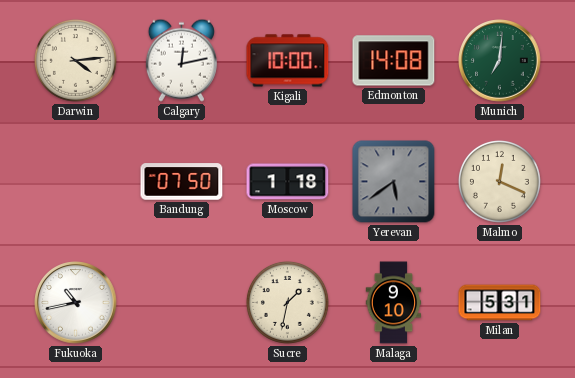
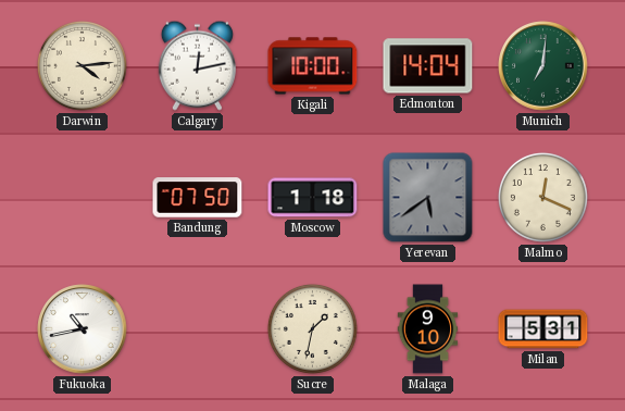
Edmonton: 14:08 -> 14:04
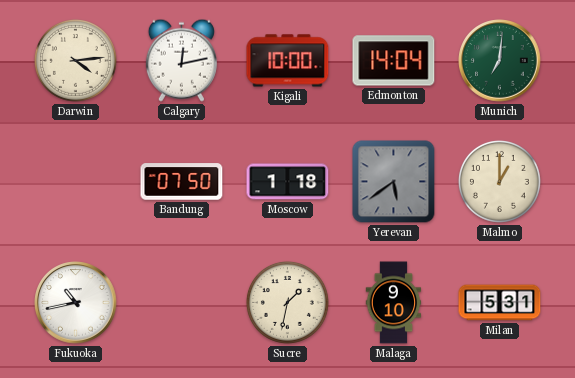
Malmo: 12:19 -> 1:00
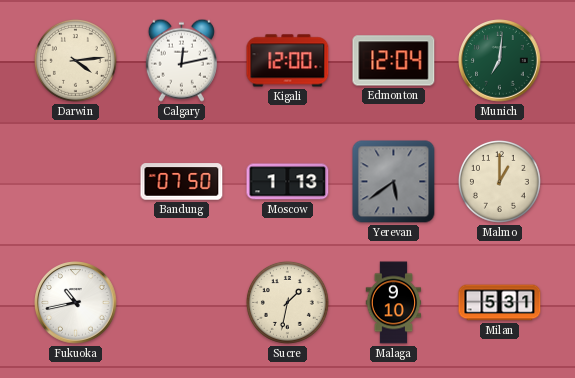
Kigali: 10:00 -> 12:00
Edmonton: 14:04 -> 12:04
Moscow: 1:18 -> 1:13
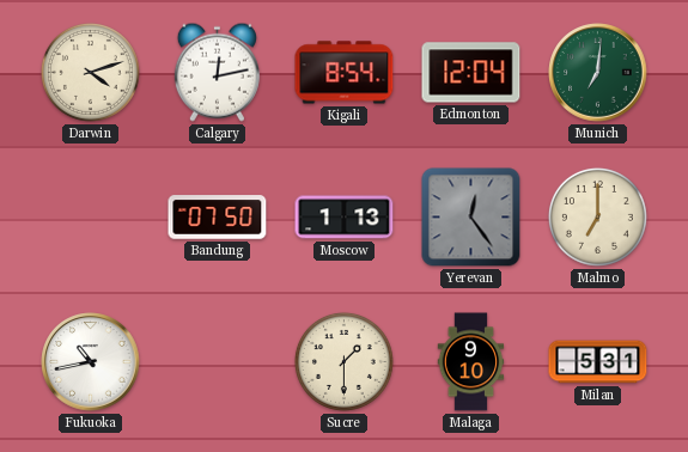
Darwin: 4:14 -> 4:12
Kigali: 12:00 -> 8:54
Yerevan: 5:39 -> 12:24
Malmo: 1:00 -> 7:00
Sucre: 1:32 -> 1:30
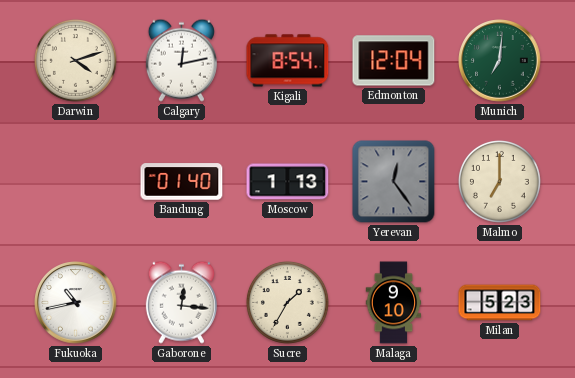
Bandung: 07:50 -> 01:40
Gaborone: none -> 12:16
Sucre: 1:30 -> 1:35
Milan: 5:31 -> 5:23
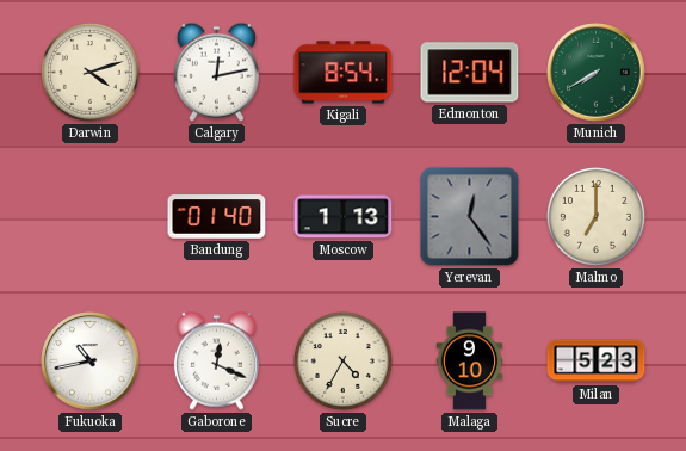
Munich: 7:01 -> 7:40
Gaborone: 12:16 -> 12:19
Sucre: 1:35 -> 4:35
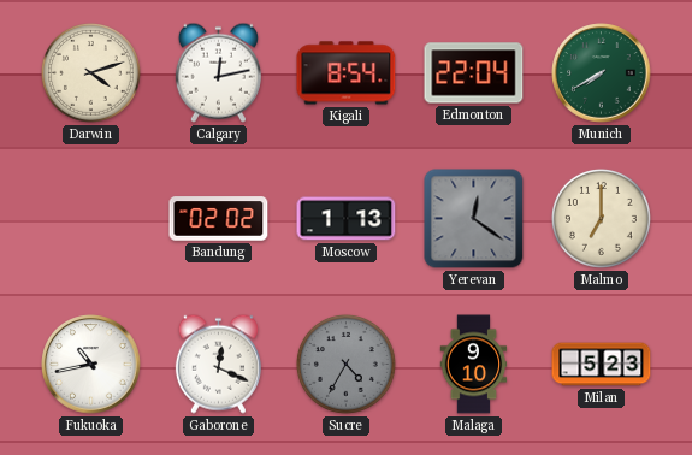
Edmonton: 12:04 -> 22:04
Bandung: 01:40 -> 02:02
Yerevan: 12:24 -> 12:21
Sucre dial: cream -> grey
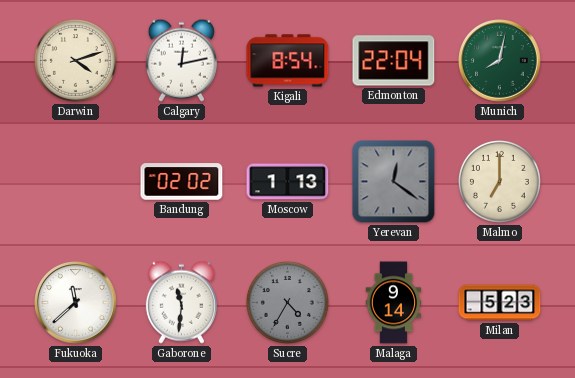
Munich: 7:40 -> 8:02
Fukuoka: 10:43 -> 11:38
Gaborone: 12:19 -> 11:31
Malaga: 9:10 -> 9:14
